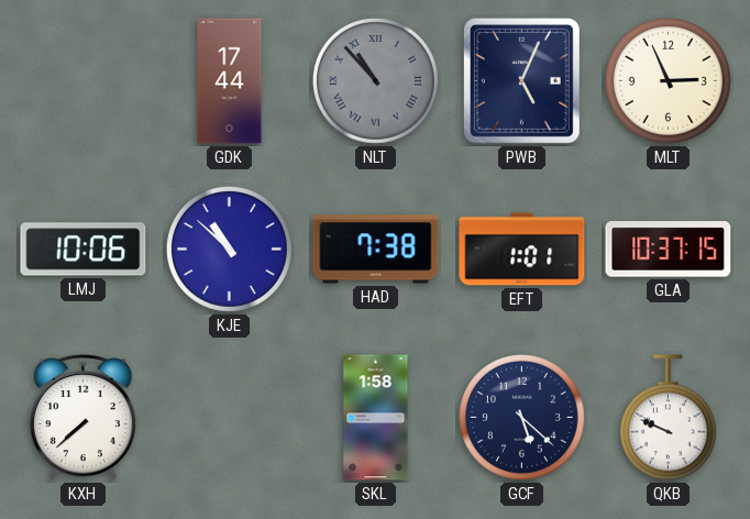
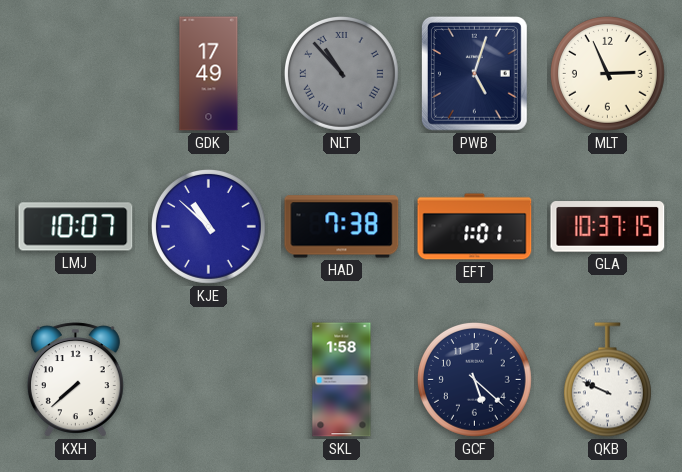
GDK: 17:44 -> 17:49
PWB: 5:04 -> 5:03
LMJ: 10:06 -> 10:07
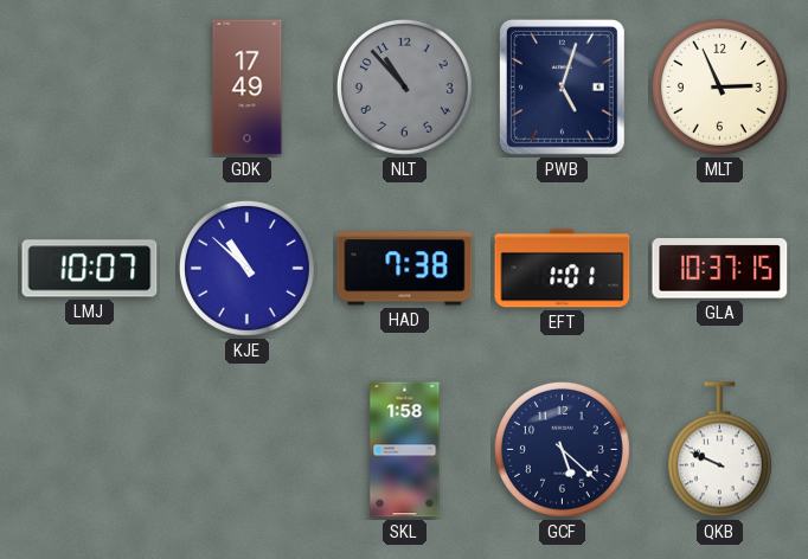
NLT numerals: Roman -> Arabic
KXH: 7:38 -> none
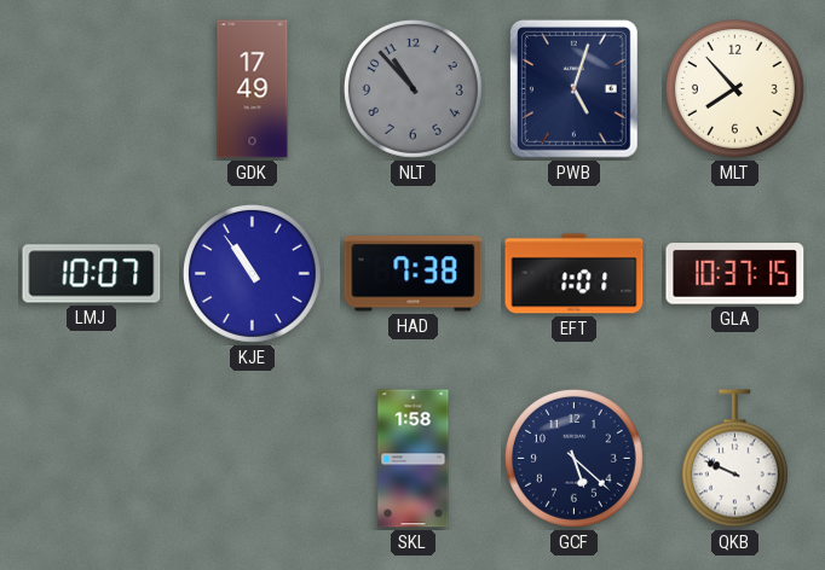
MLT: 2:56 -> 7:53
KJE: 10:52 -> 10:54
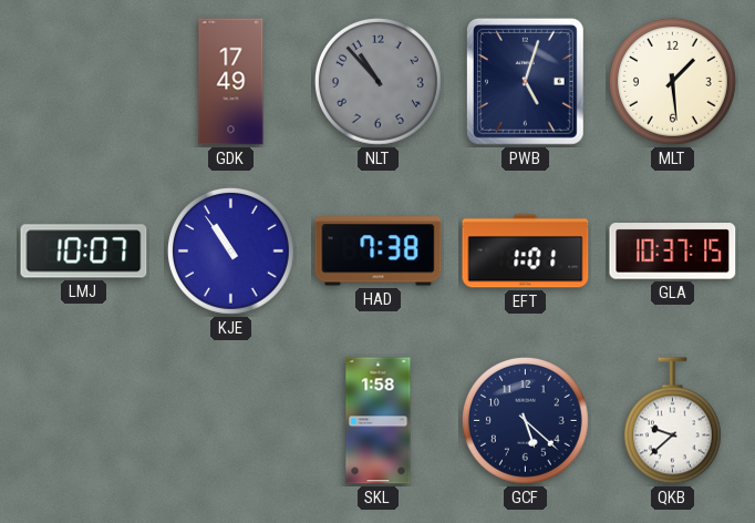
MLT: 7:53 -> 1:29
QKB: 9:49 -> 9:38
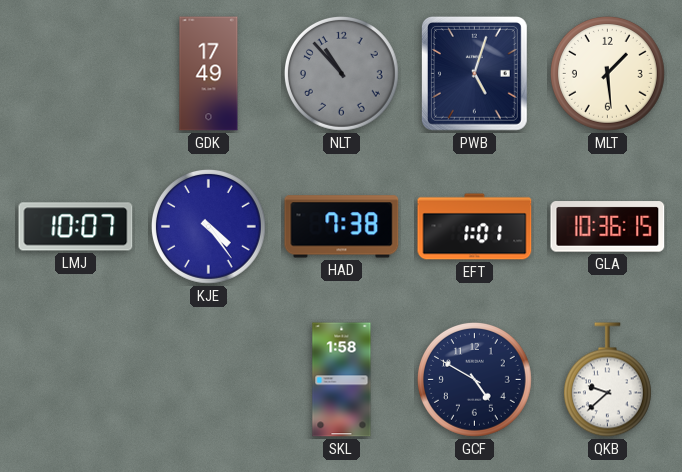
KJE: 10:54 -> 4:24
GLA: 10:37 -> 10:36
GCF: 5:22 -> 4:50
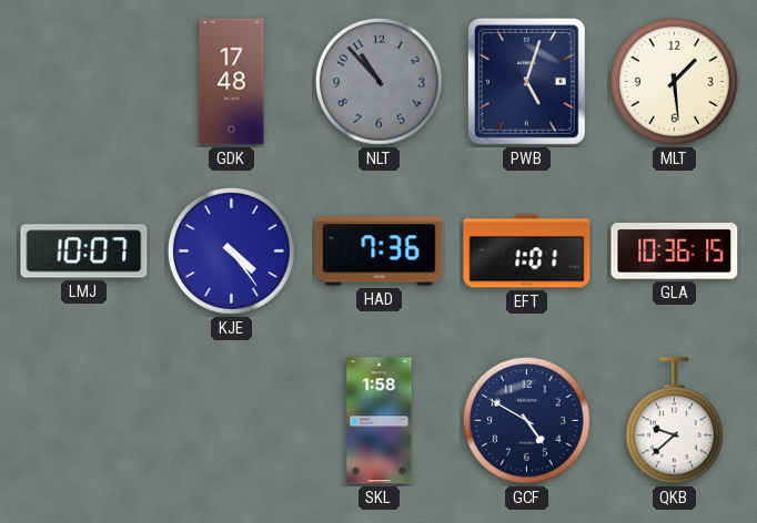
GDK: 17:49 -> 17:48
HAD: 7:38 -> 7:36
